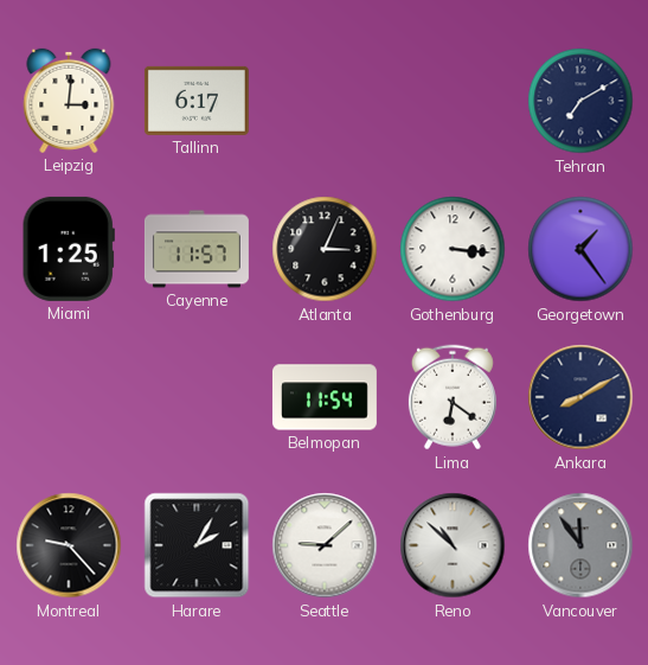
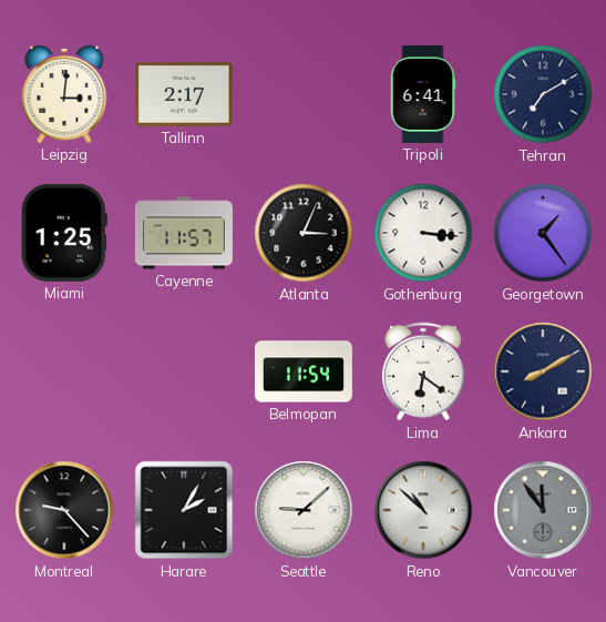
Tallinn: 6:17 -> 2:17
Tripoli: none -> 6:41
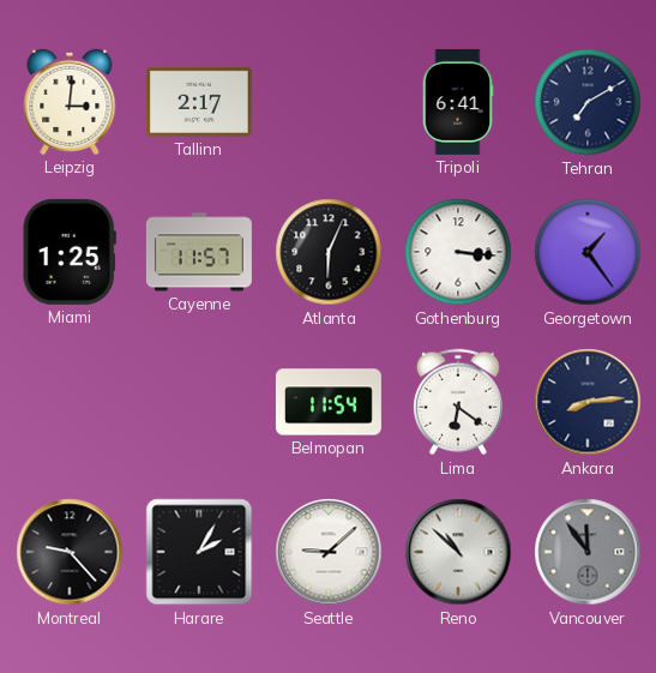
Atlanta: 3:04 -> 6:04
Ankara: 8:10 -> 8:14
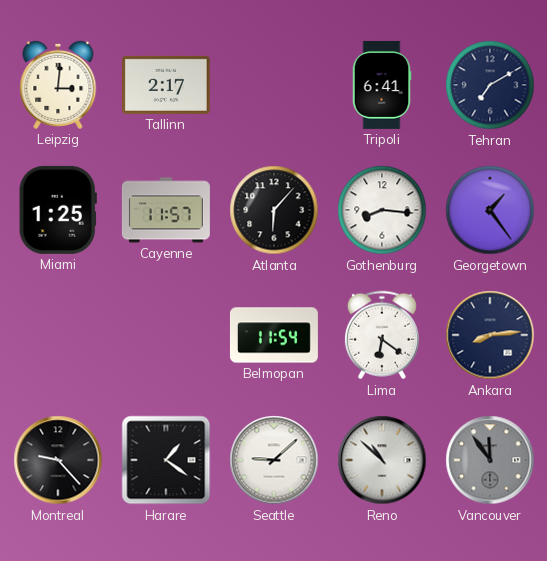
Atlanta: 6:04 -> 6:07
Gothenburg: 3:16 -> 8:16
Harare: 2:05 -> 1:21
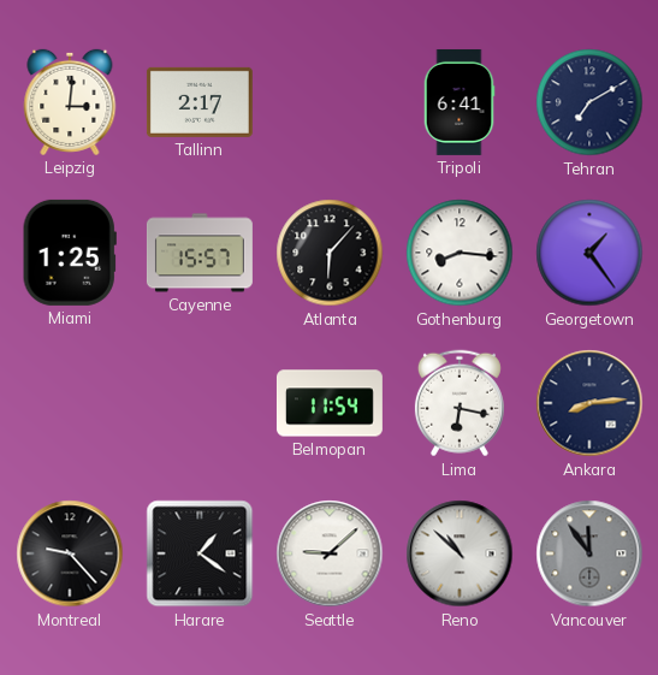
Cayenne: 11:57 -> 15:57
Lima: 6:21 -> 6:17
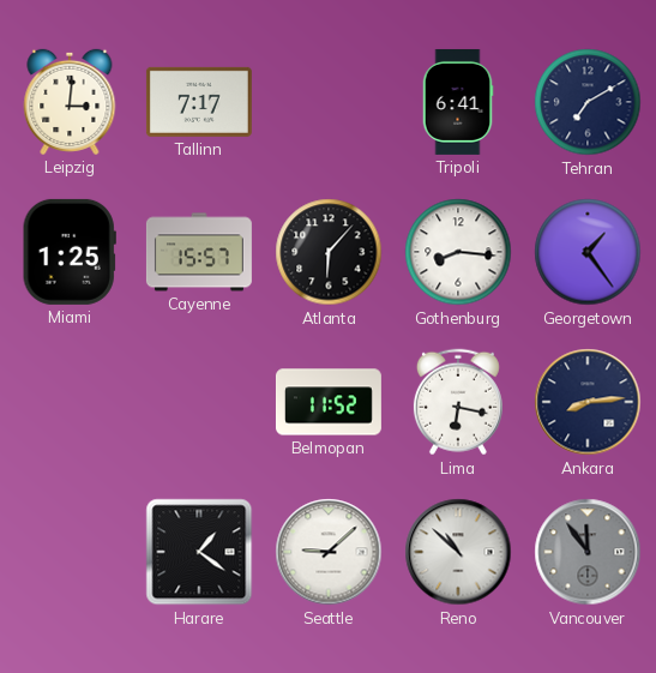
Tallinn: 2:17 -> 7:17
Belmopan: 11:54 -> 11:52
Montreal: 9:23 -> none
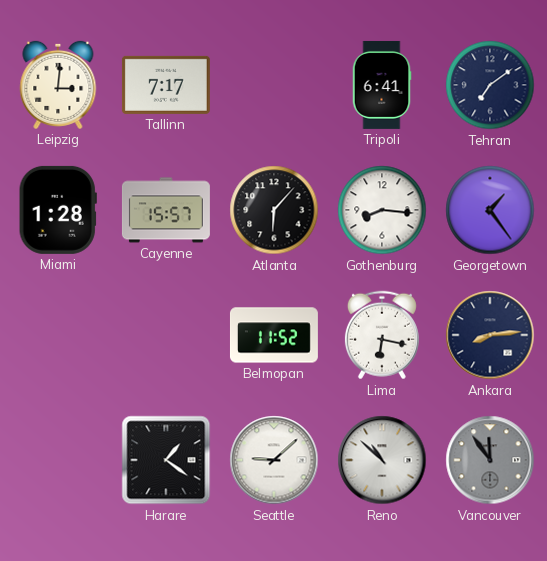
Tehran: 7:10 -> 7:09
Miami: 1:25 -> 1:28
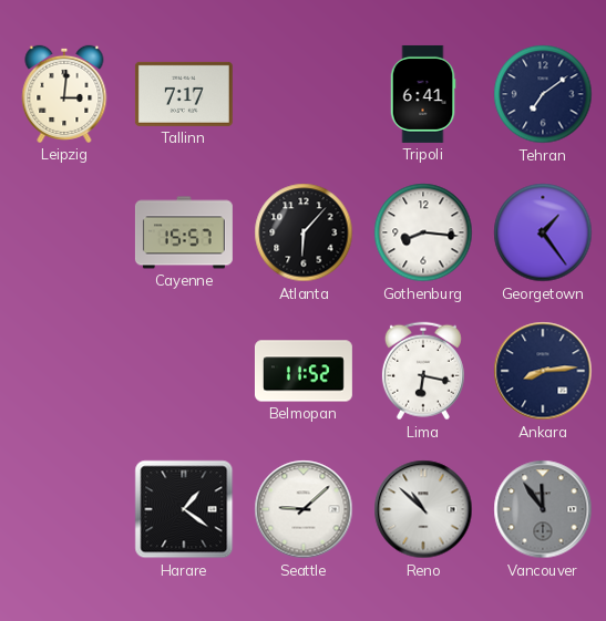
Miami: 1:28 -> none
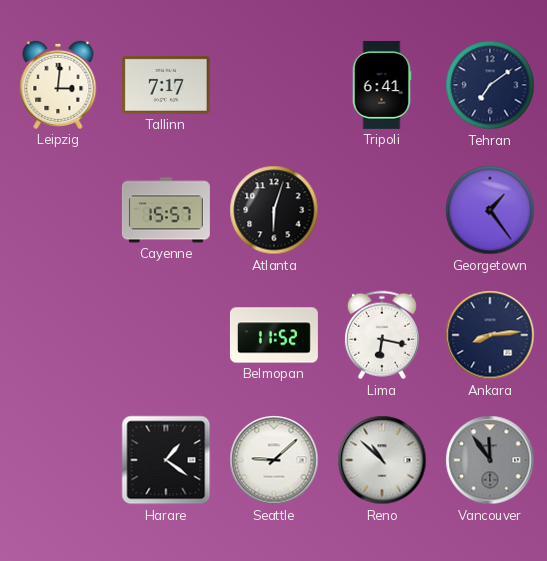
Atlanta: 6:07 -> 6:03
Gothenburg: 8:16 -> none
